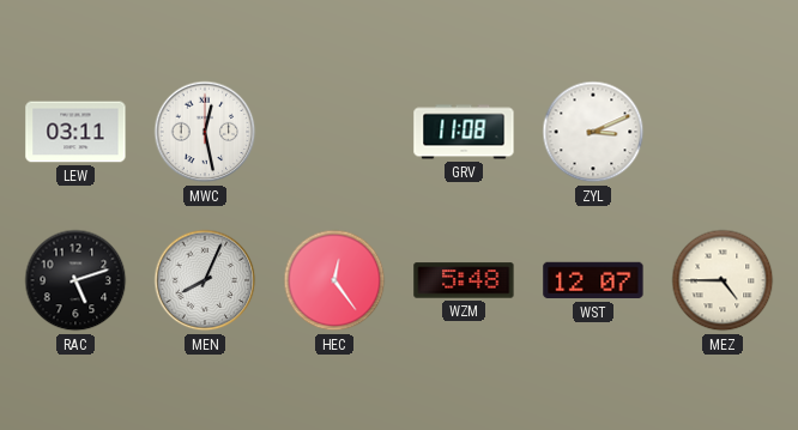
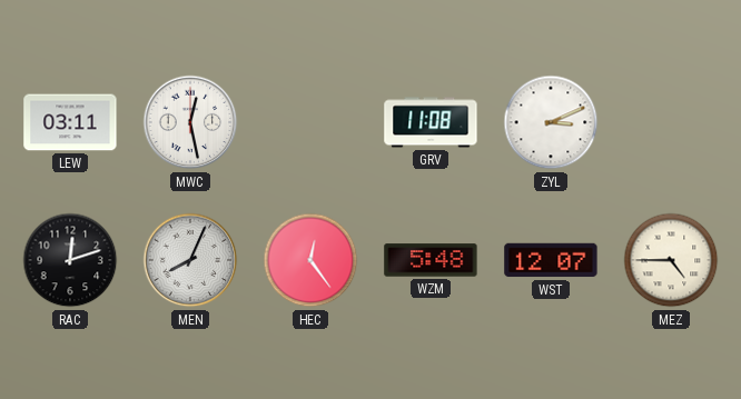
RAC: 5:12 -> 12:12
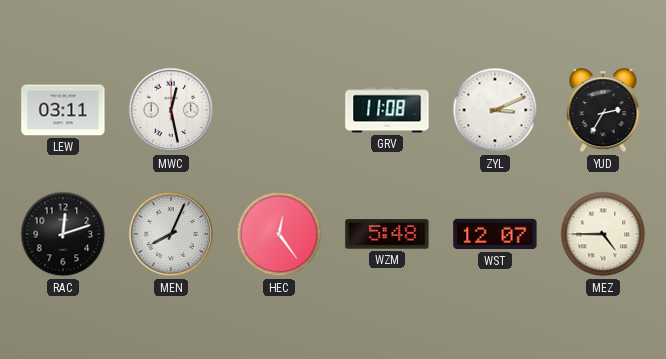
YUD: none -> 2:35
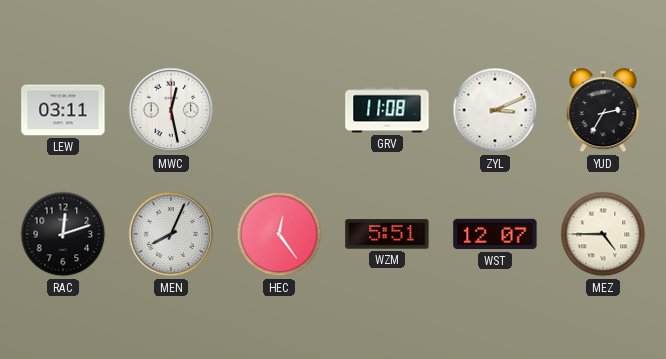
WZM: 5:48 -> 5:51
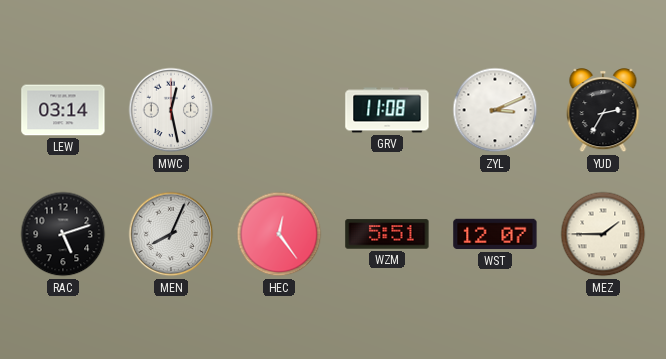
LEW: 03:11 -> 03:14
RAC: 12:12 -> 5:12
MEZ: 4:45 -> 1:45
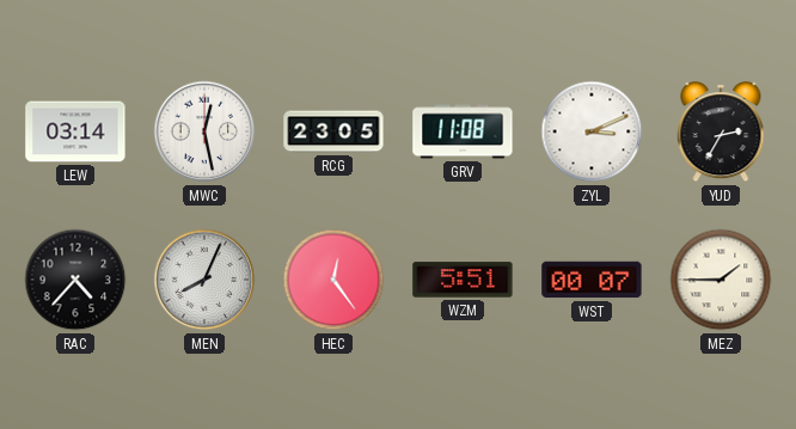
RCG: none -> 23:05
RAC: 5:12 -> 4:37
WST: 12:07 -> 00:07
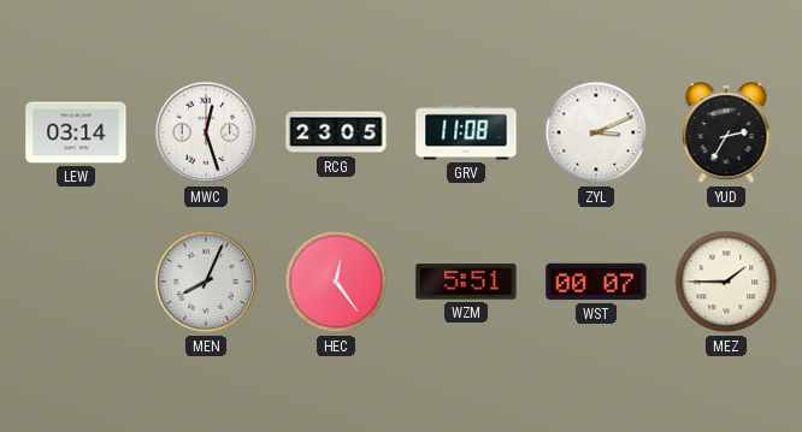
MWC: 12:28 -> 12:27
RAC: 4:37 -> none
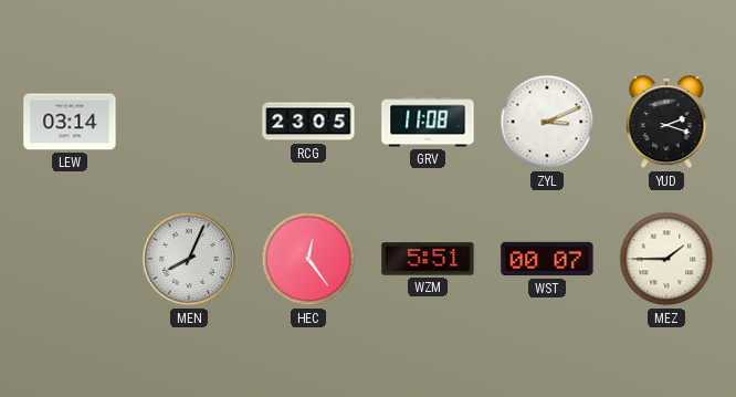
MWC: 12:27 -> none
YUD: 2:35 -> 2:18
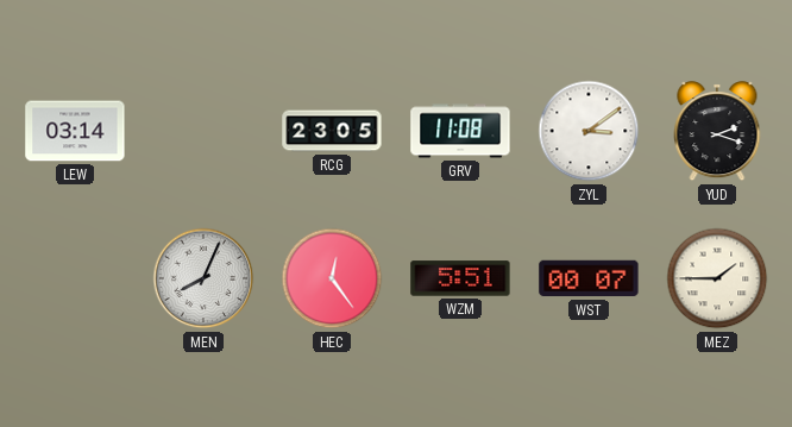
ZYL: 3:11 -> 3:09
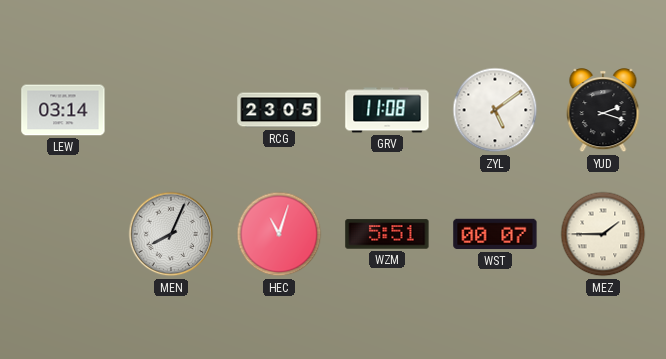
ZYL: 3:09 -> 5:09
HEC: 12:24 -> 11:03
